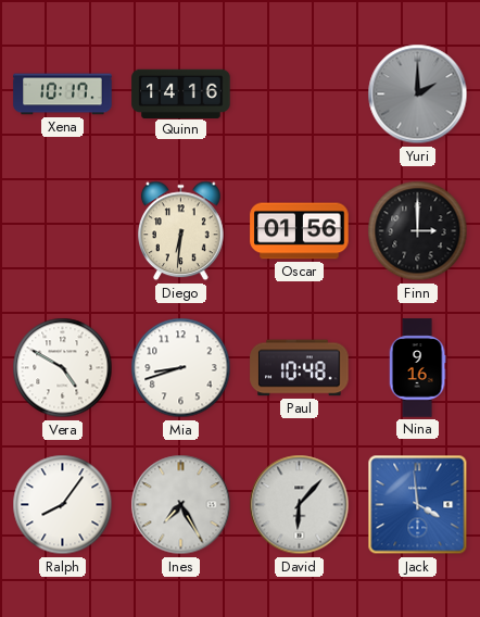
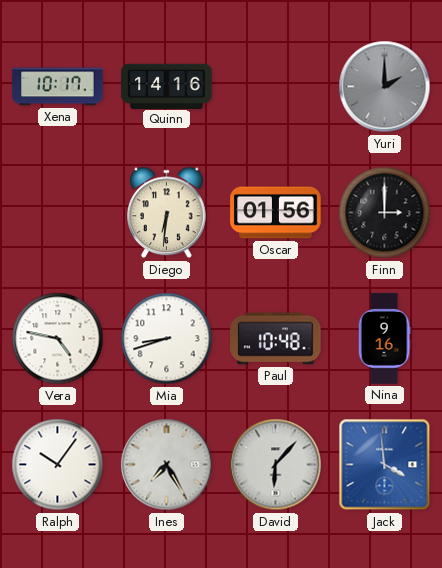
Vera: 4:50 -> 4:47
Ralph: 8:06 -> 10:06
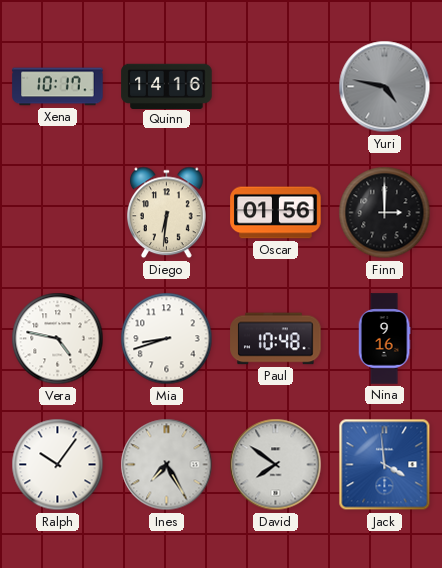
Yuri: 2:00 -> 4:47
David: 6:07 -> 7:51
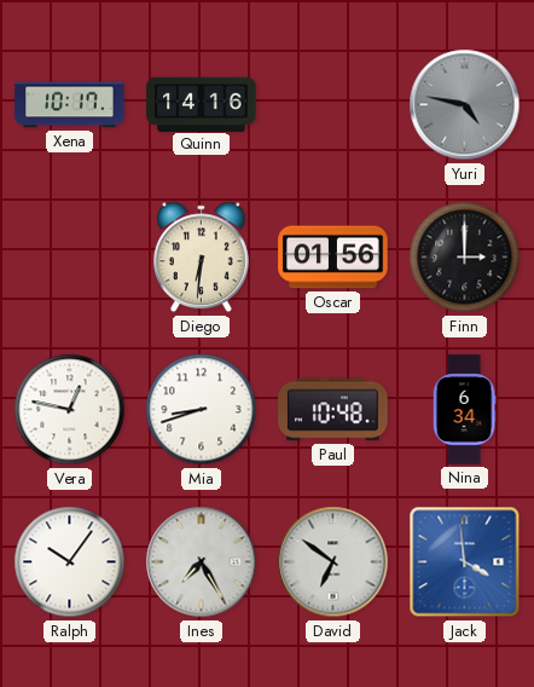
Vera: 4:47 -> 12:47
Nina: 9:16 -> 6:34
David: 7:51 -> 6:51
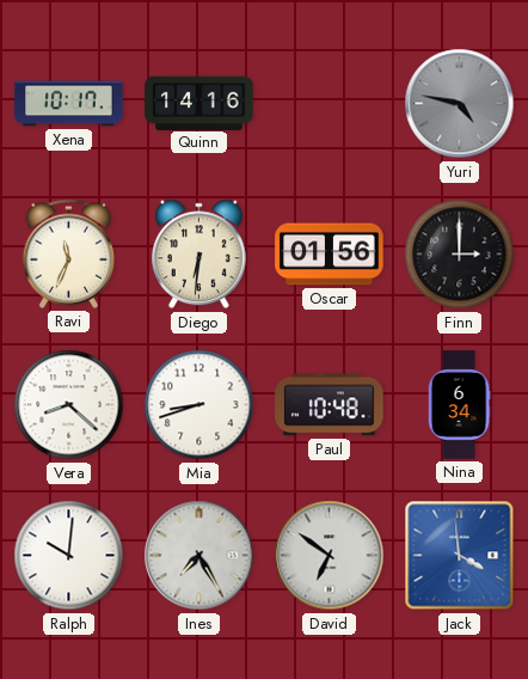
Ravi: none -> 11:34
Vera: 12:47 -> 8:22
Ralph: 10:06 -> 10:01
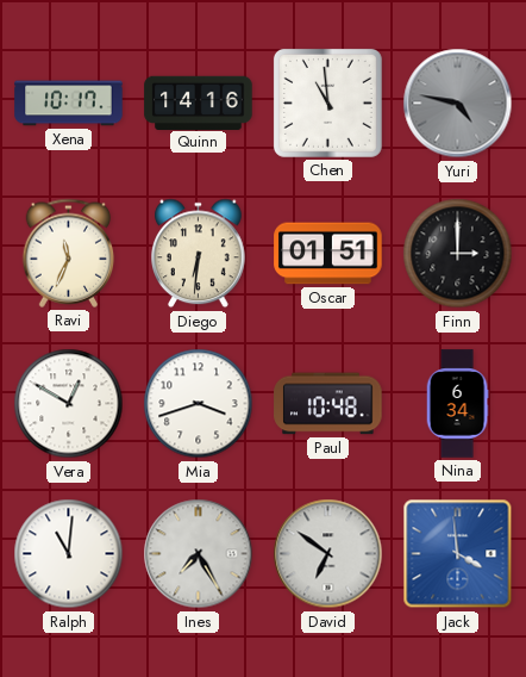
Chen: none -> 10:59
Oscar: 01:56 -> 01:51
Vera: 8:22 -> 12:50
Mia: 8:42 -> 3:42
Ralph: 10:01 -> 11:01
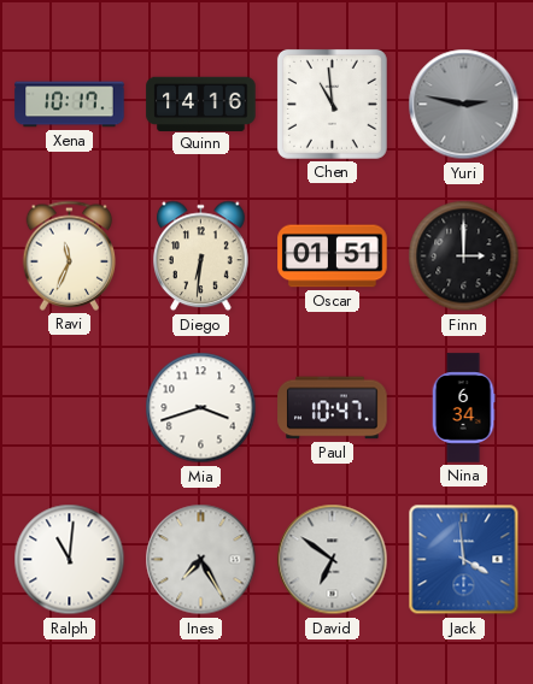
Yuri: 4:47 -> 2:47
Vera: 12:50 -> none
Paul: 10:48 -> 10:47
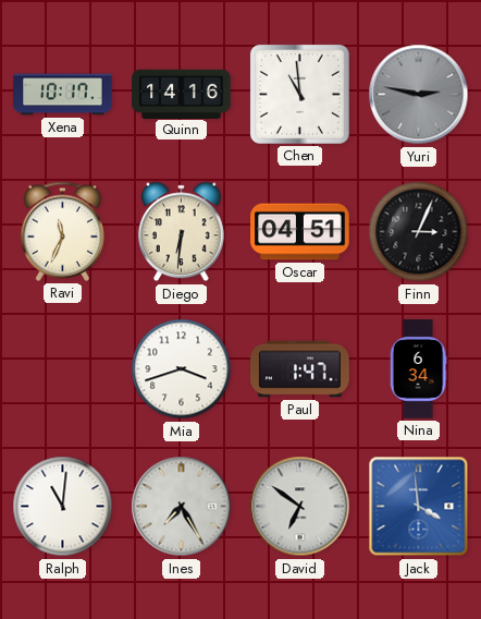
Oscar: 01:51 -> 04:51
Finn: 3:00 -> 3:04
Paul: 10:47 -> 1:47
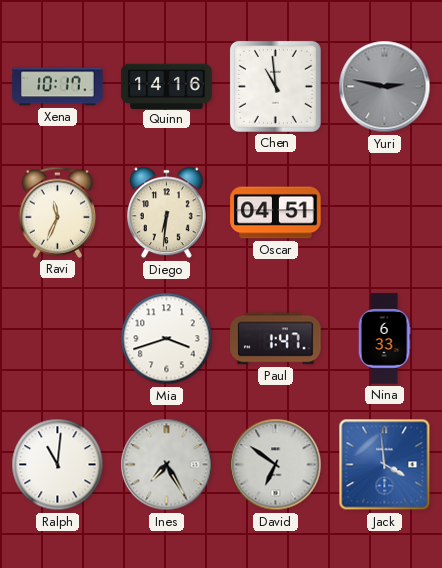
Finn: 3:04 -> none
Nina: 6:34 -> 6:33
